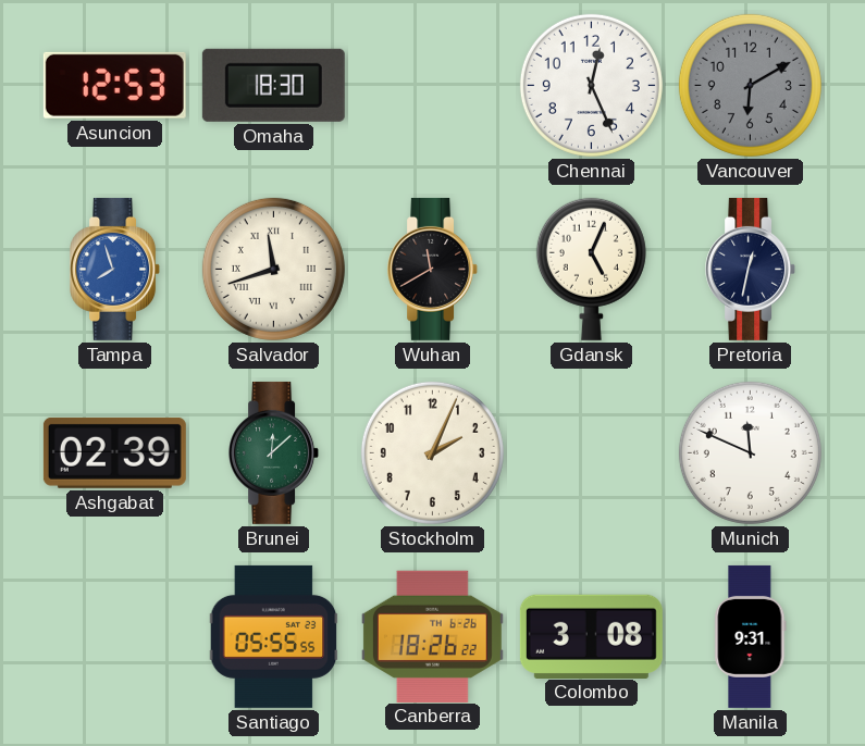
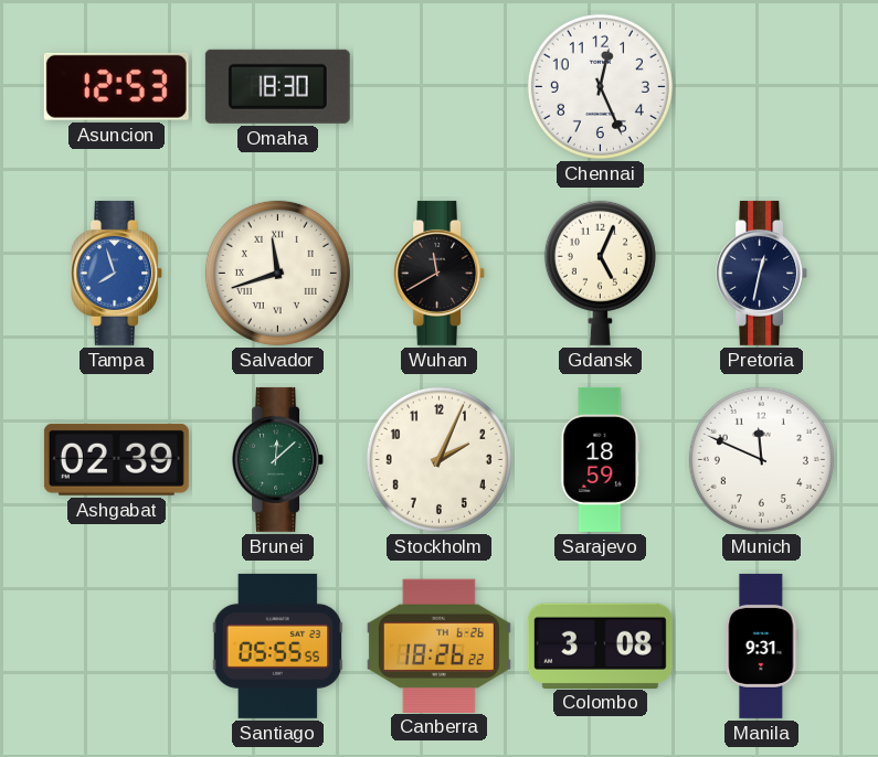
Vancouver: 6:10 -> none
Sarajevo: none -> 18:59
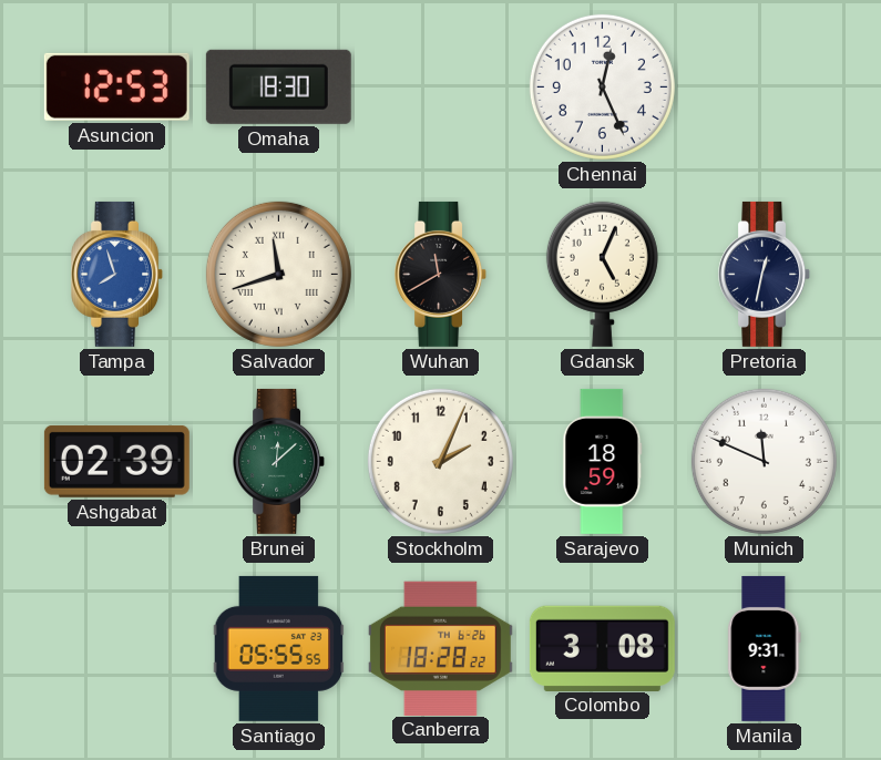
Canberra: 18:26 -> 18:28
